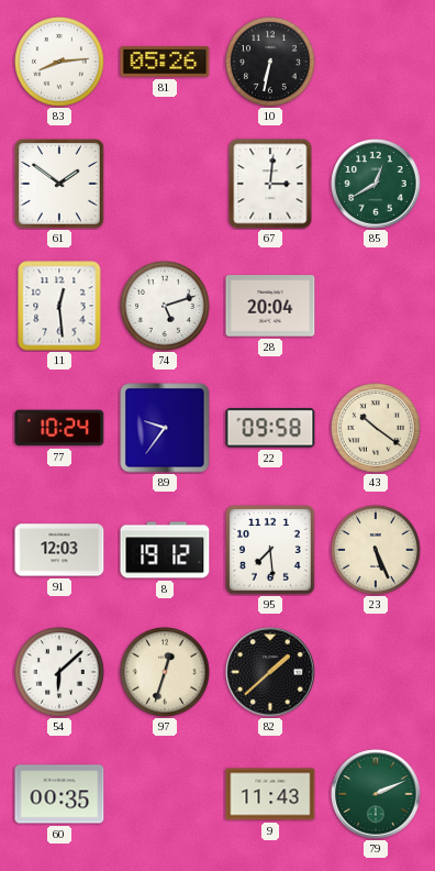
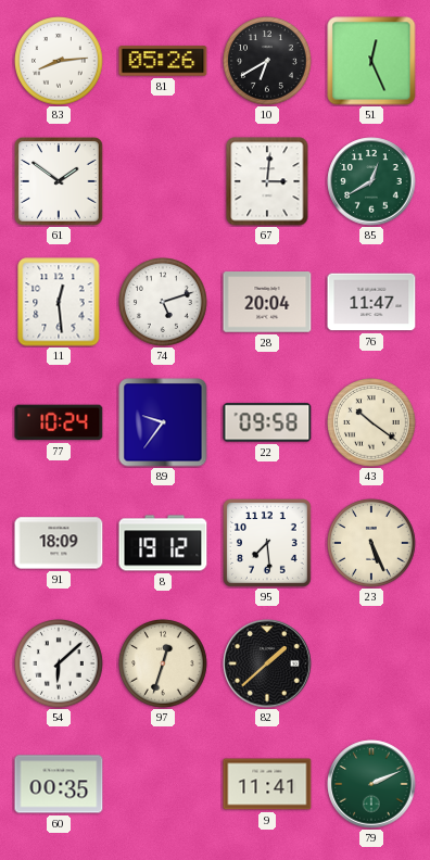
10: 6:32 -> 6:40
51: none -> 12:26
76: none -> 11:47
91: 12:03 -> 18:09
9: 11:43 -> 11:41
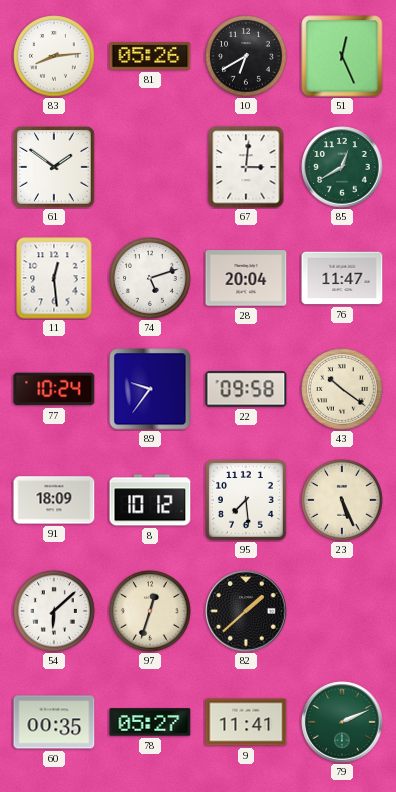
8: 19:12 -> 10:12
78: none -> 05:27
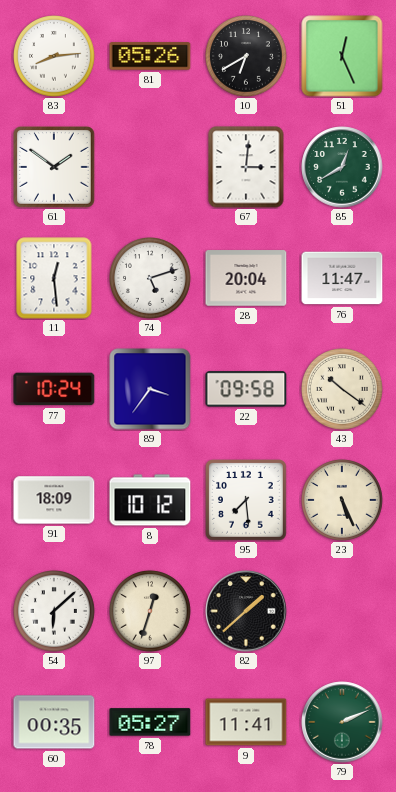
89: 9:36 -> 3:36
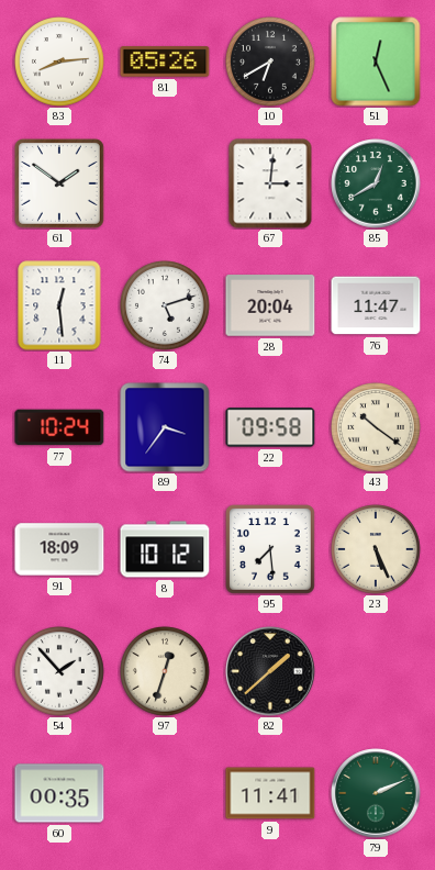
54: 6:08 -> 1:53
78: 05:27 -> none
